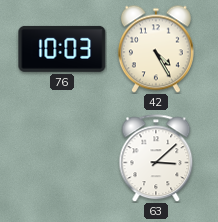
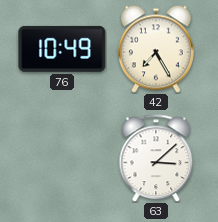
76: 10:03 -> 10:49
42: 4:25 -> 7:25
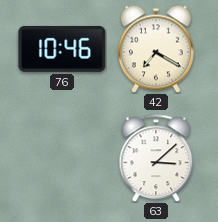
76: 10:49 -> 10:46
42: 7:25 -> 7:20
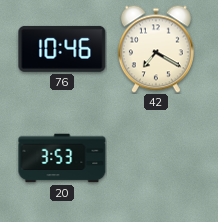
20: none -> 3:53
63: 3:08 -> none
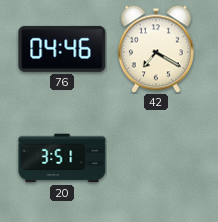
76: 10:46 -> 04:46
20: 3:53 -> 3:51
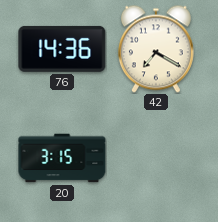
76: 04:46 -> 14:36
20: 3:51 -> 3:15
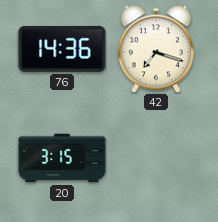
42: 7:20 -> 7:18
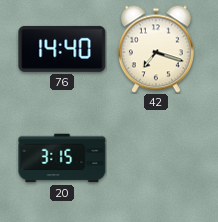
76: 14:36 -> 14:40
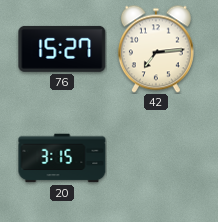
76: 14:40 -> 15:27
42: 7:18 -> 7:14
